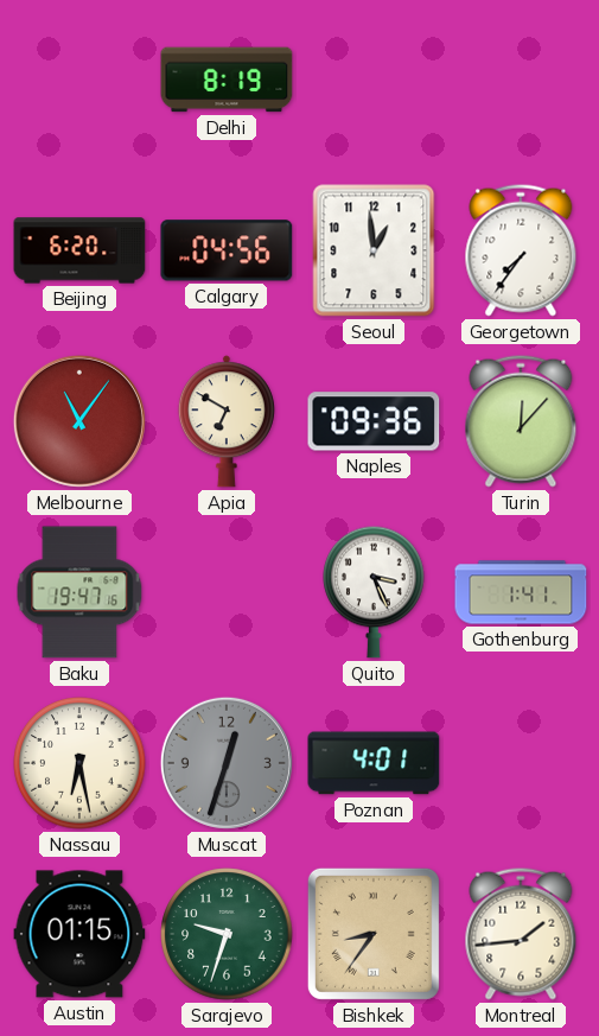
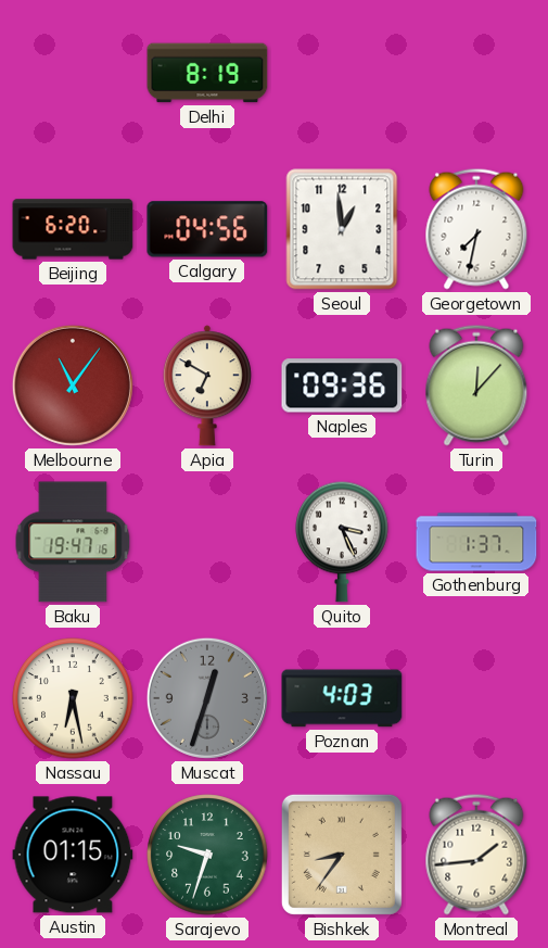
Georgetown: 7:36 -> 7:32
Gothenburg: 1:41 -> 1:37
Poznan: 4:01 -> 4:03
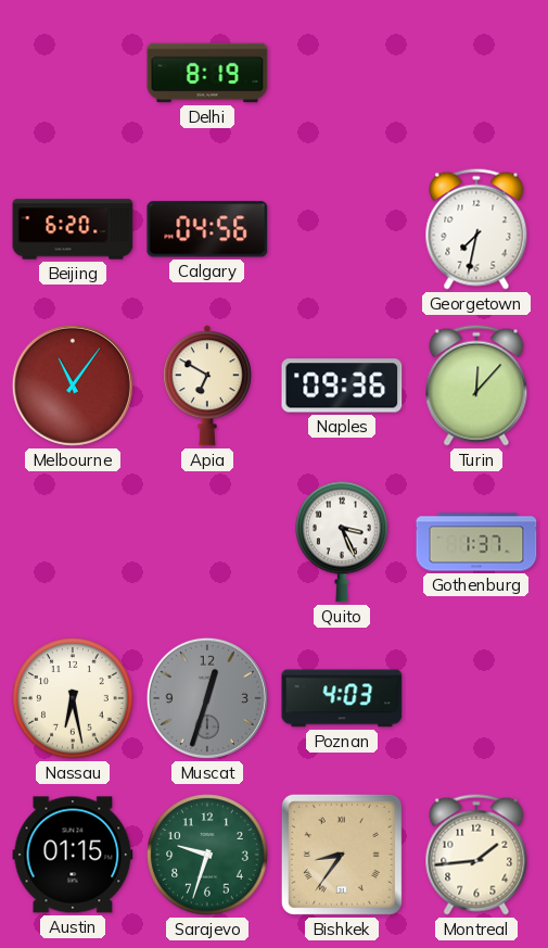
Seoul: 12:59 -> none
Baku: 19:47 -> none
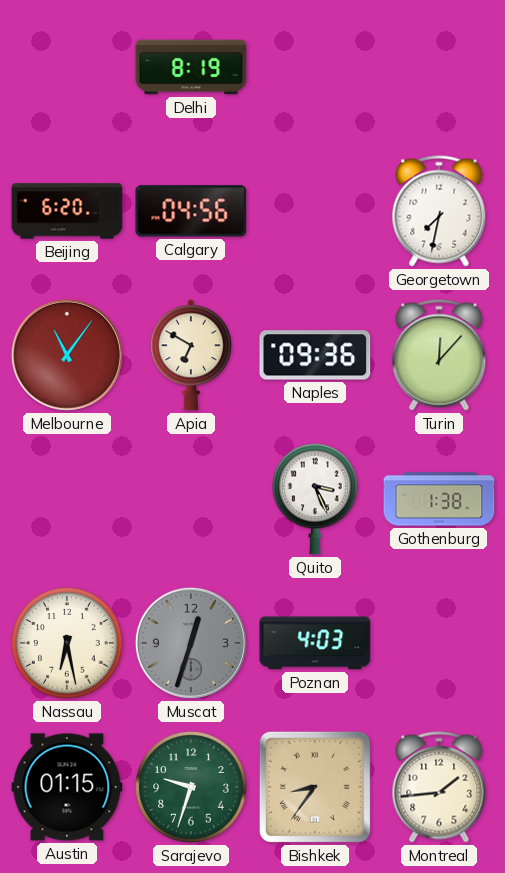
Gothenburg: 1:37 -> 1:38
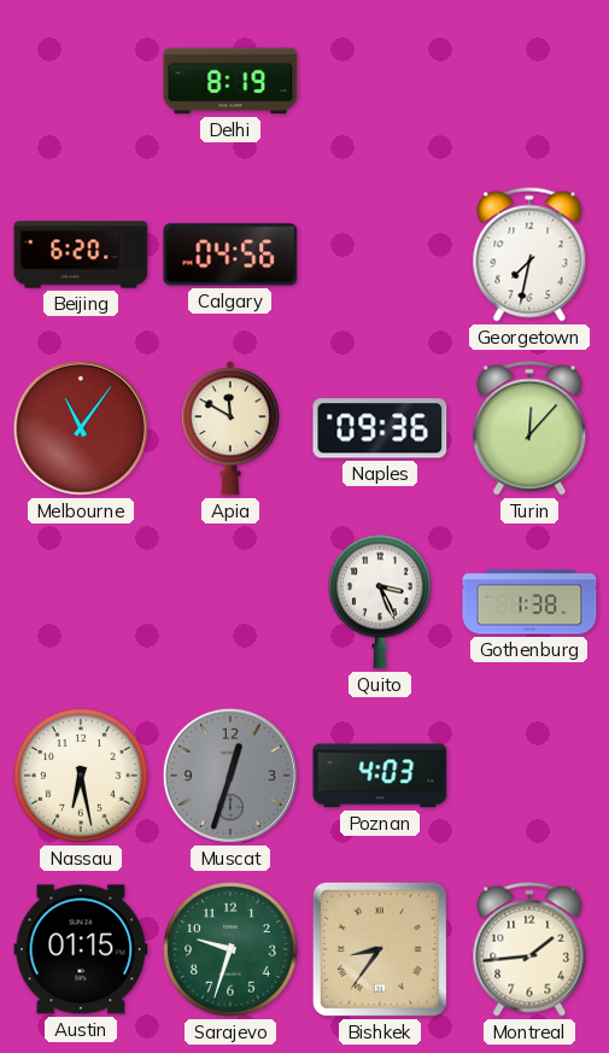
Apia: 6:50 -> 11:50
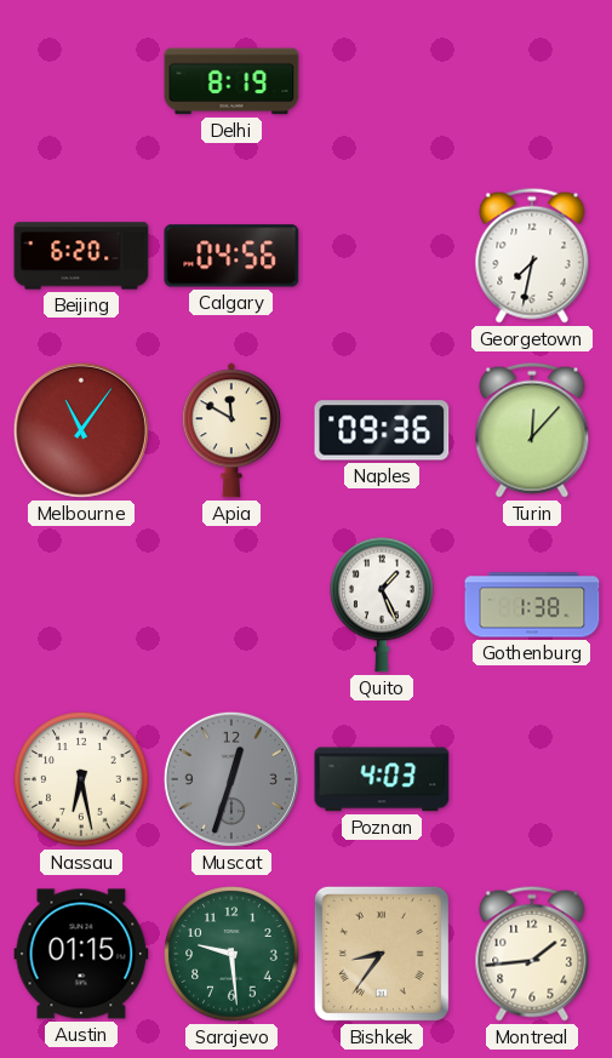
Quito: 3:26 -> 1:26
Sarajevo: 9:33 -> 9:29
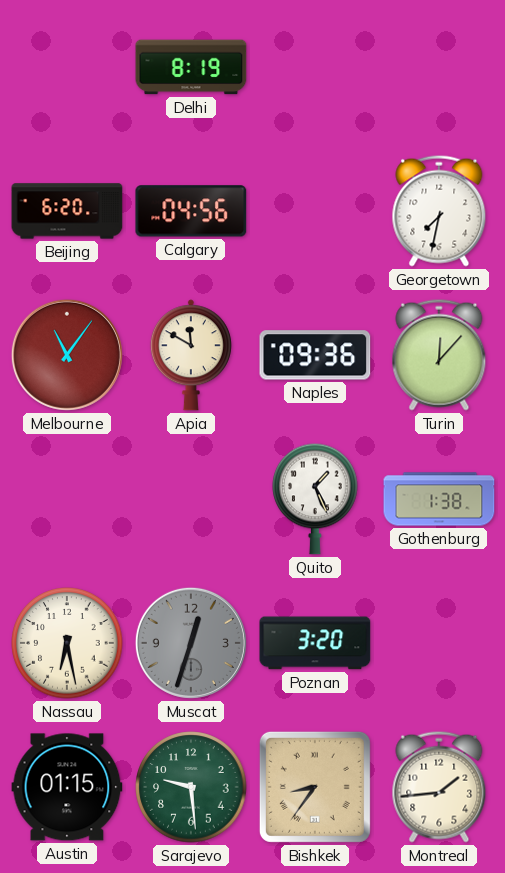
Poznan: 4:03 -> 3:20
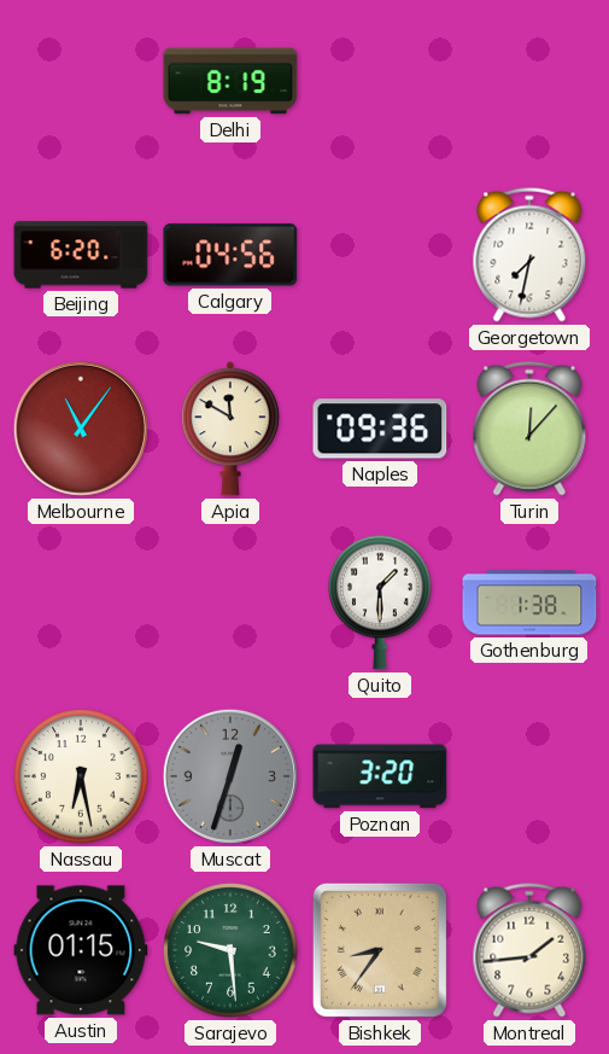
Quito: 1:26 -> 1:30
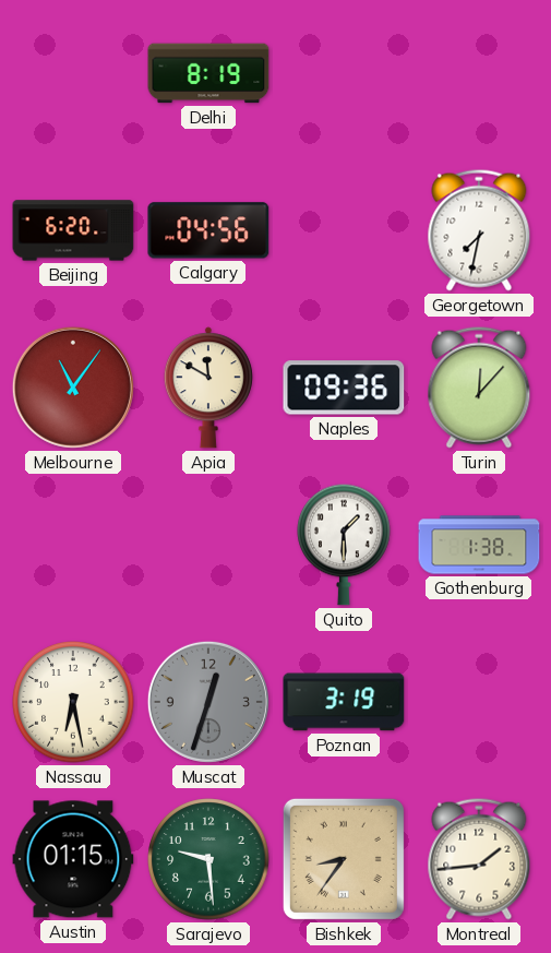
Poznan: 3:20 -> 3:19
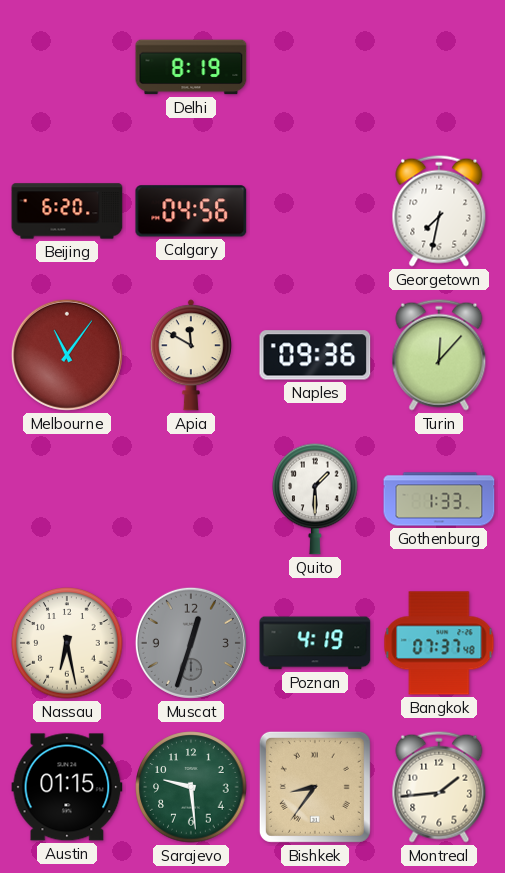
Gothenburg: 1:38 -> 1:33
Poznan: 3:19 -> 4:19
Bangkok: none -> 07:37
